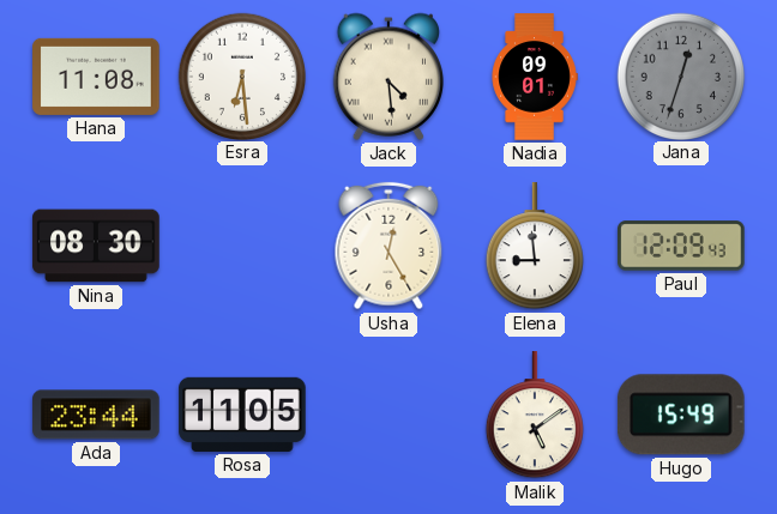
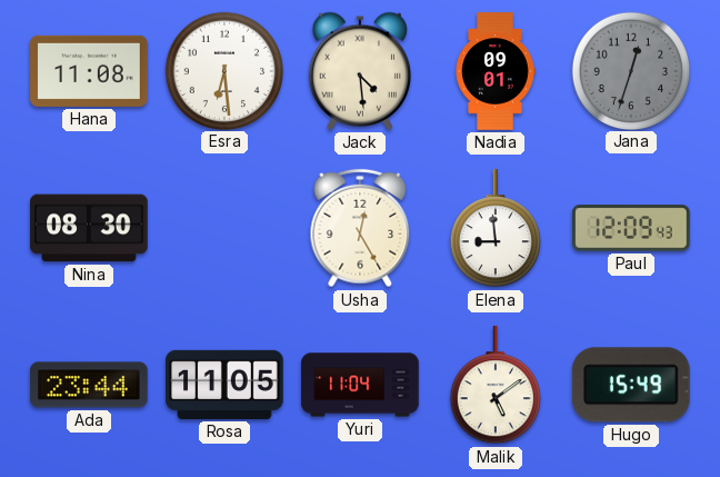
Yuri: none -> 11:04
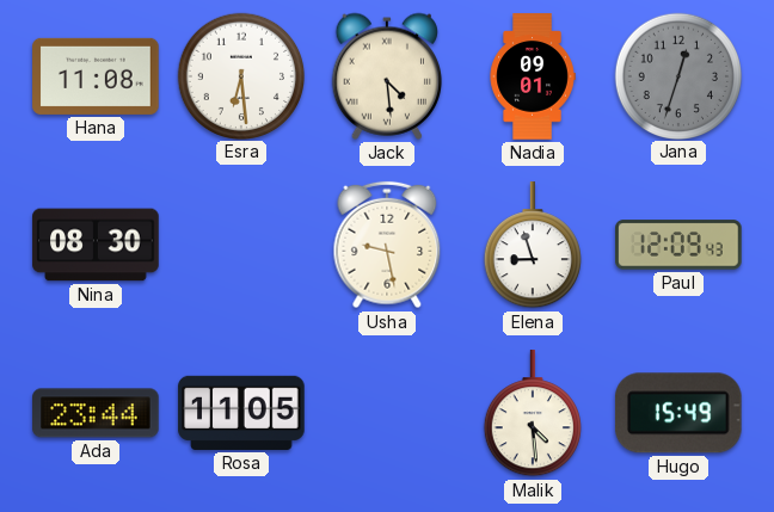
Usha: 12:25 -> 9:28
Elena: 8:59 -> 8:57
Yuri: 11:04 -> none
Malik: 5:09 -> 4:29
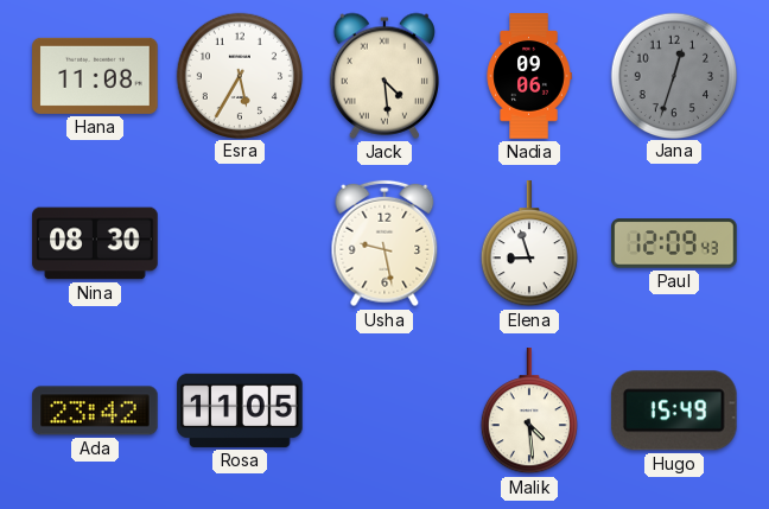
Esra: 6:29 -> 5:35
Nadia: 09:01 -> 09:06
Ada: 23:44 -> 23:42
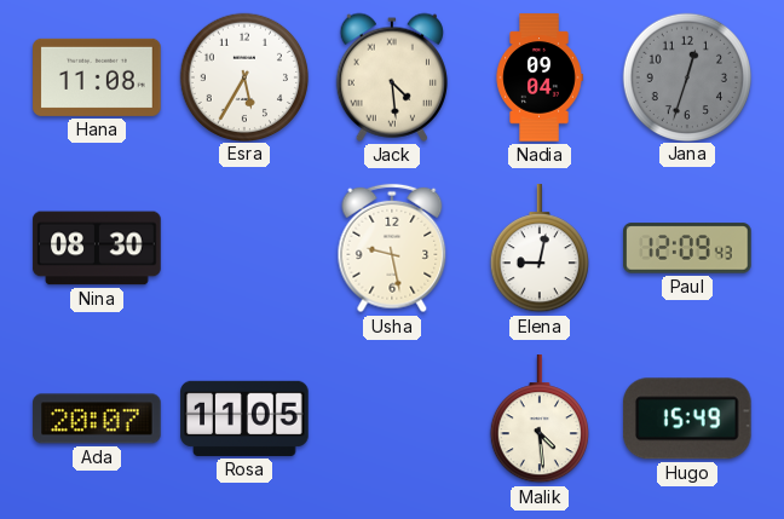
Nadia: 09:06 -> 09:04
Elena: 8:57 -> 9:02
Ada: 23:42 -> 20:07
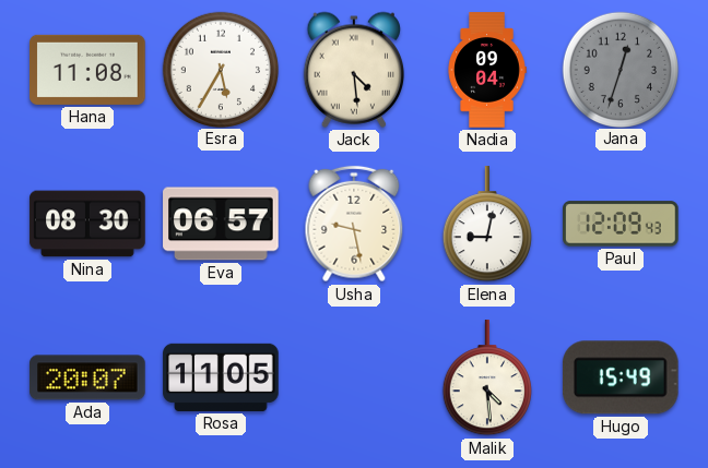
Eva: none -> 06:57
